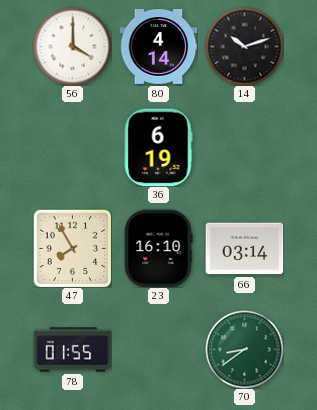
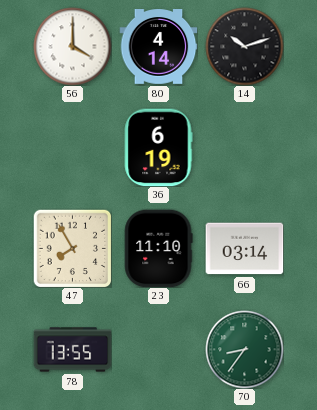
23: 16:10 -> 11:10
78: 01:55 -> 13:55
70: 8:39 -> 8:36
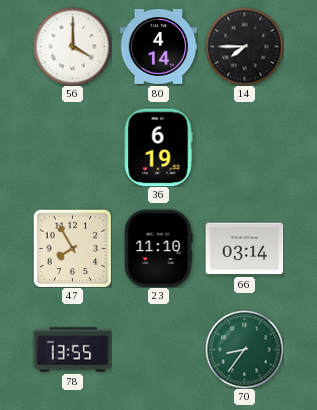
14: 10:12 -> 7:45
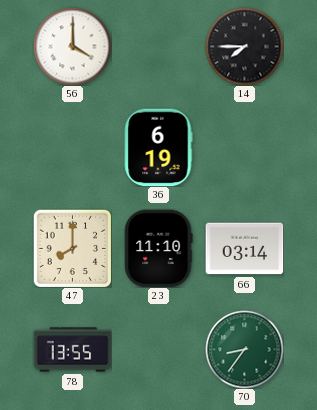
80: 4:14 -> none
47: 7:55 -> 8:00
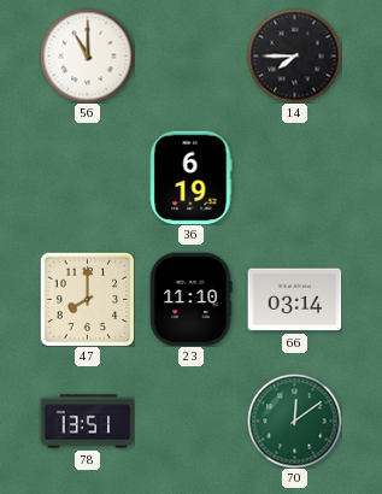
56: 4:00 -> 11:00
78: 13:55 -> 13:51
70: 8:36 -> 12:09
